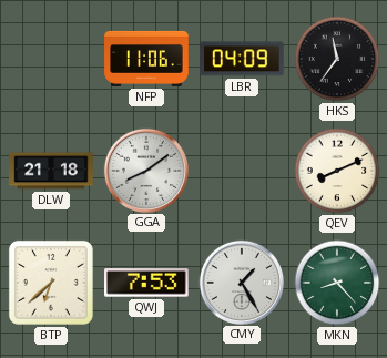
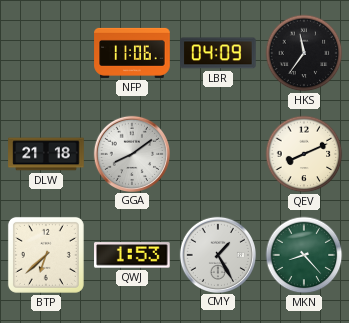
QWJ: 7:53 -> 1:53
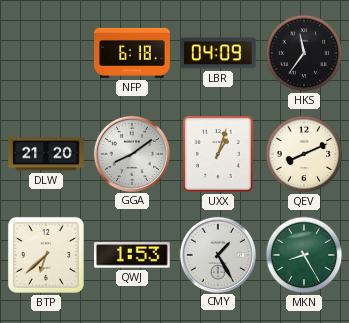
NFP: 11:06 -> 6:18
DLW: 21:18 -> 21:20
UXX: none -> 1:03
MKN: 8:23 -> 8:25
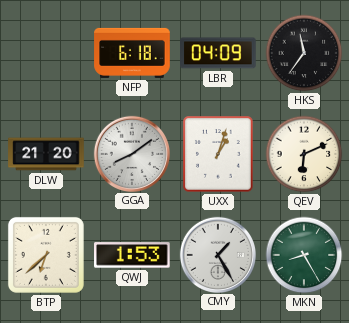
QEV: 8:11 -> 6:11
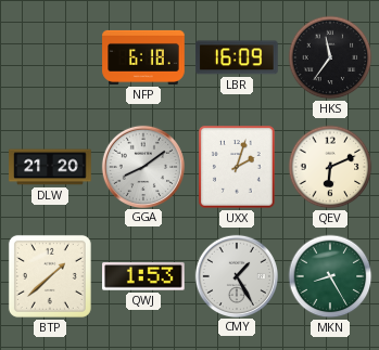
LBR: 04:09 -> 16:09
UXX: 1:03 -> 2:03
BTP: 6:38 -> 1:38
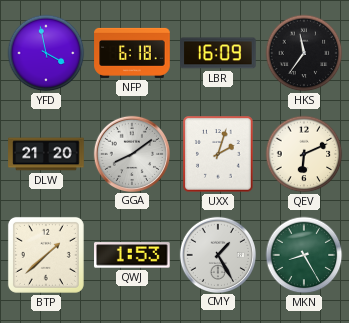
YFD: none -> 3:58
